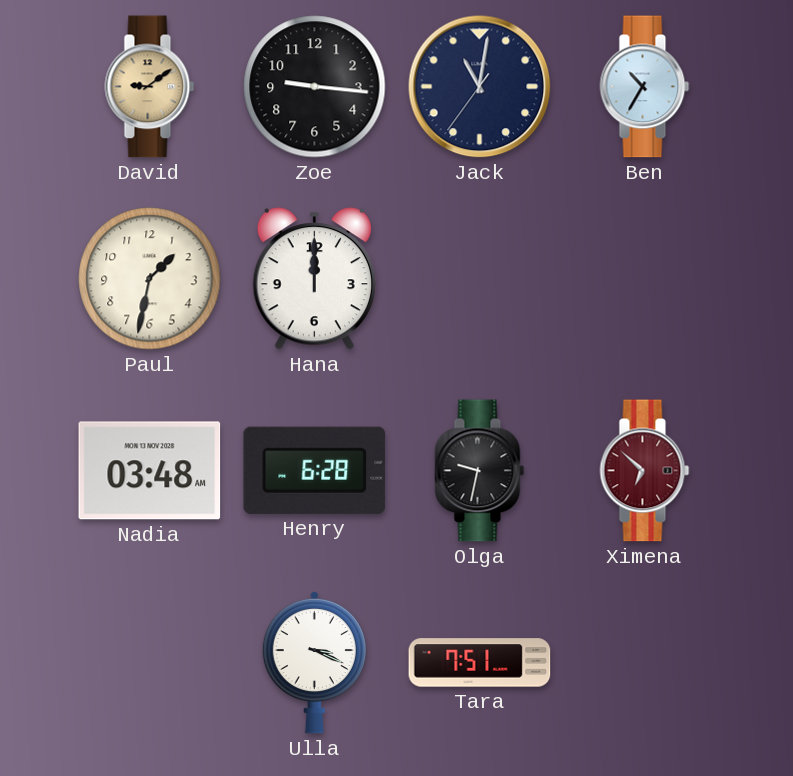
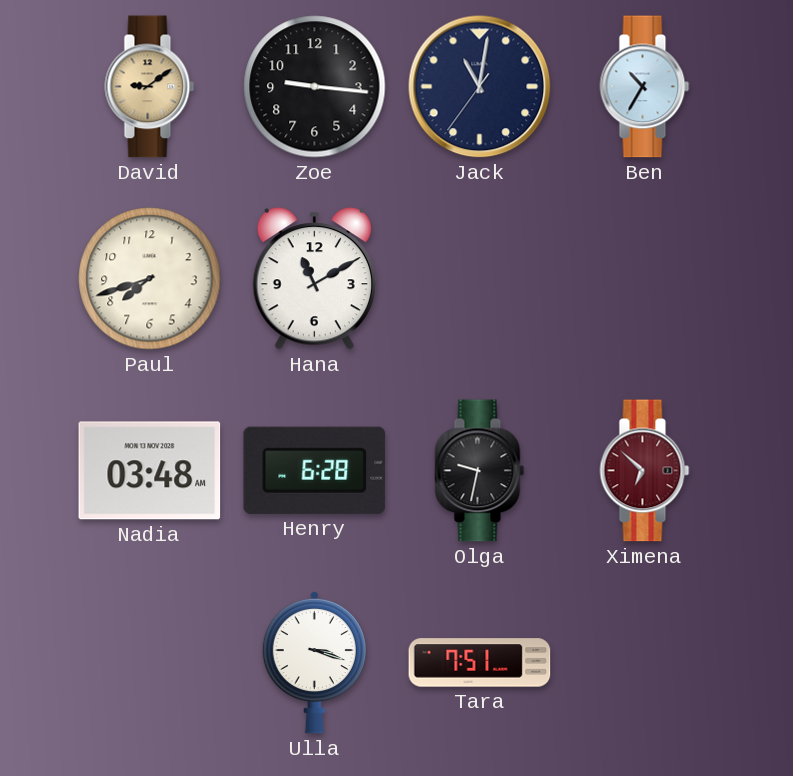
Paul: 1:32 -> 7:42
Hana: 12:00 -> 11:10
Ulla: 3:19 -> 3:18
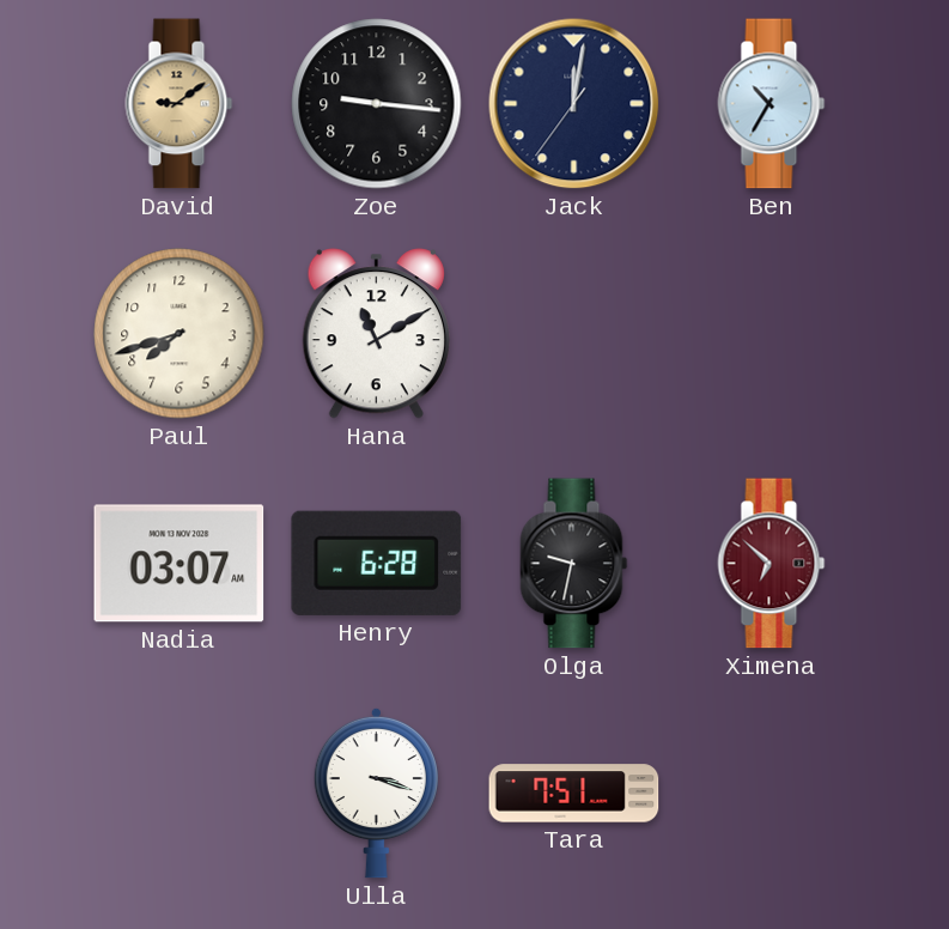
Jack: 11:01 -> 12:01
Nadia: 03:48 -> 03:07
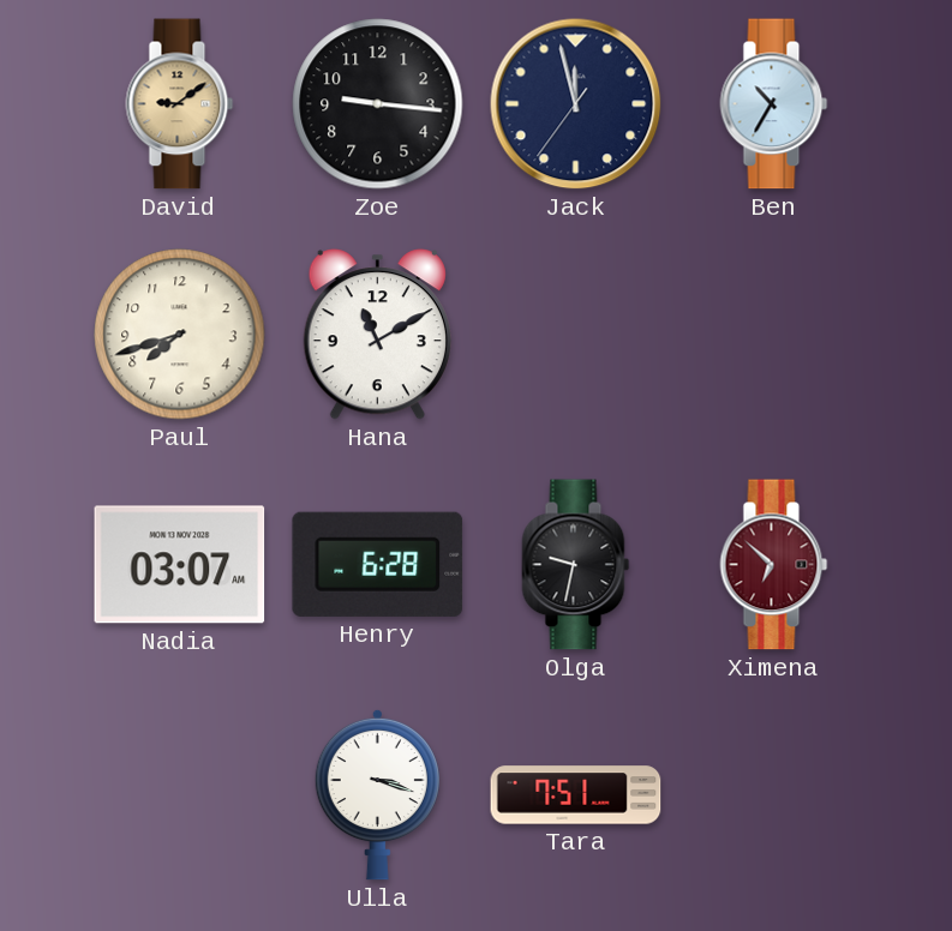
Jack: 12:01 -> 11:57
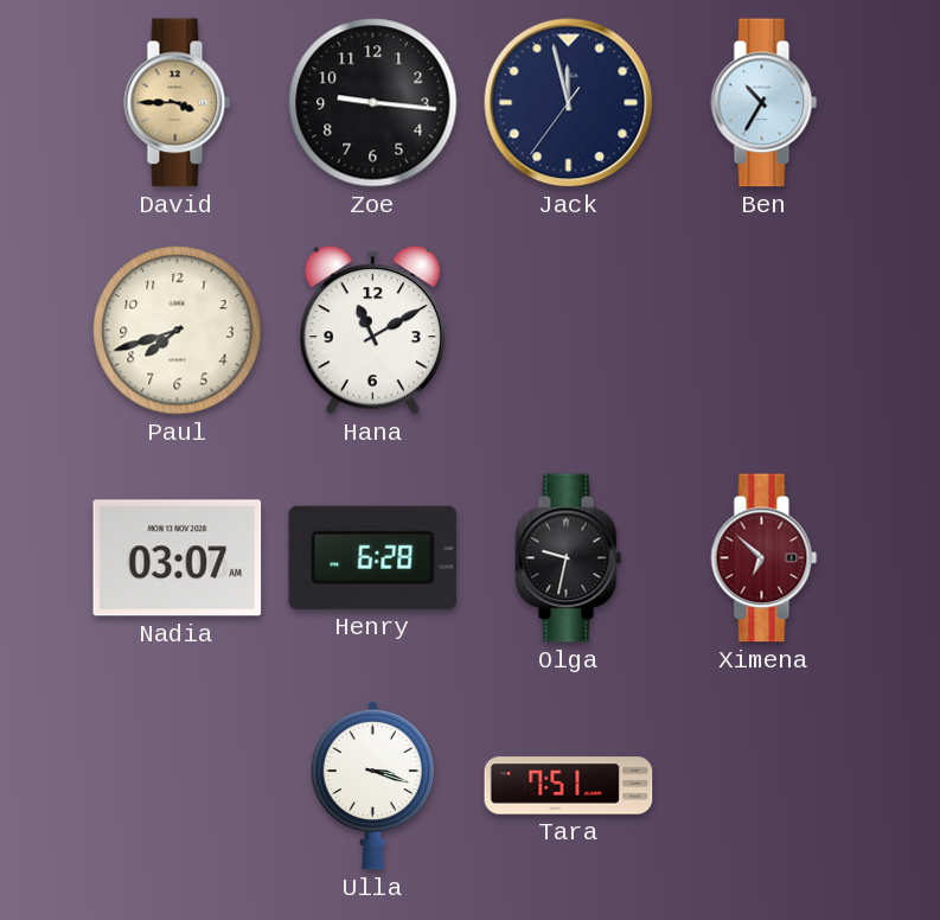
David: 9:09 -> 3:45
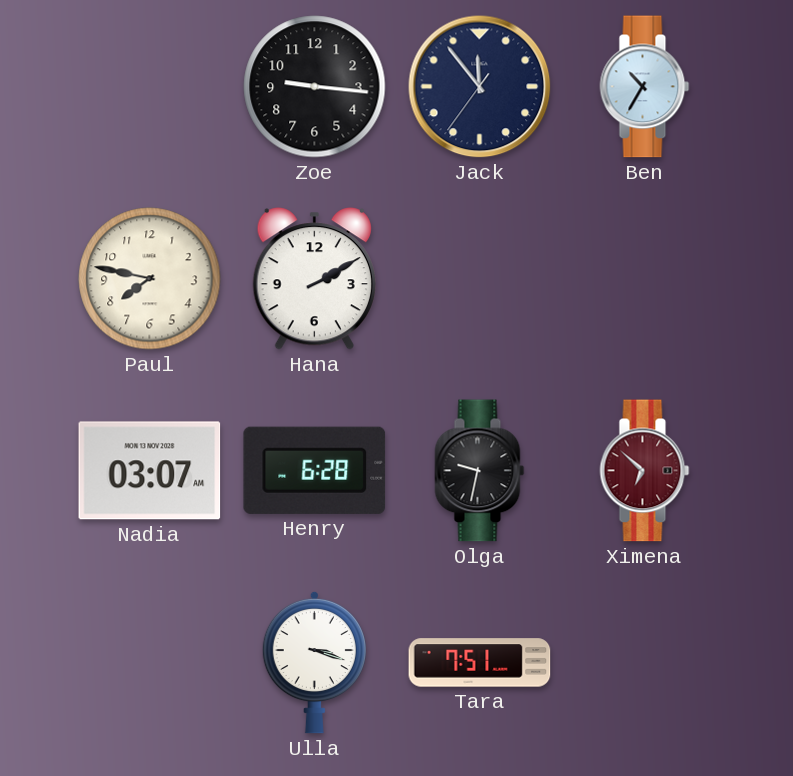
David: 3:45 -> none
Jack: 11:57 -> 11:53
Paul: 7:42 -> 7:47
Hana: 11:10 -> 2:10
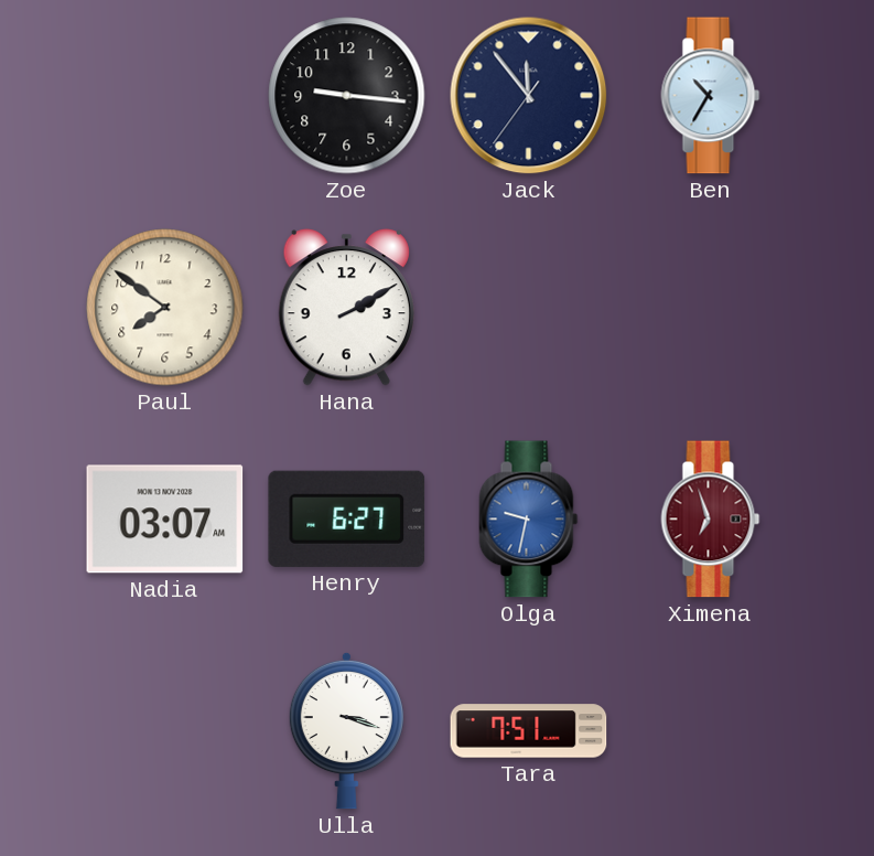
Paul: 7:47 -> 7:51
Henry: 6:28 -> 6:27
Olga dial: black -> blue
Ximena: 6:52 -> 6:57
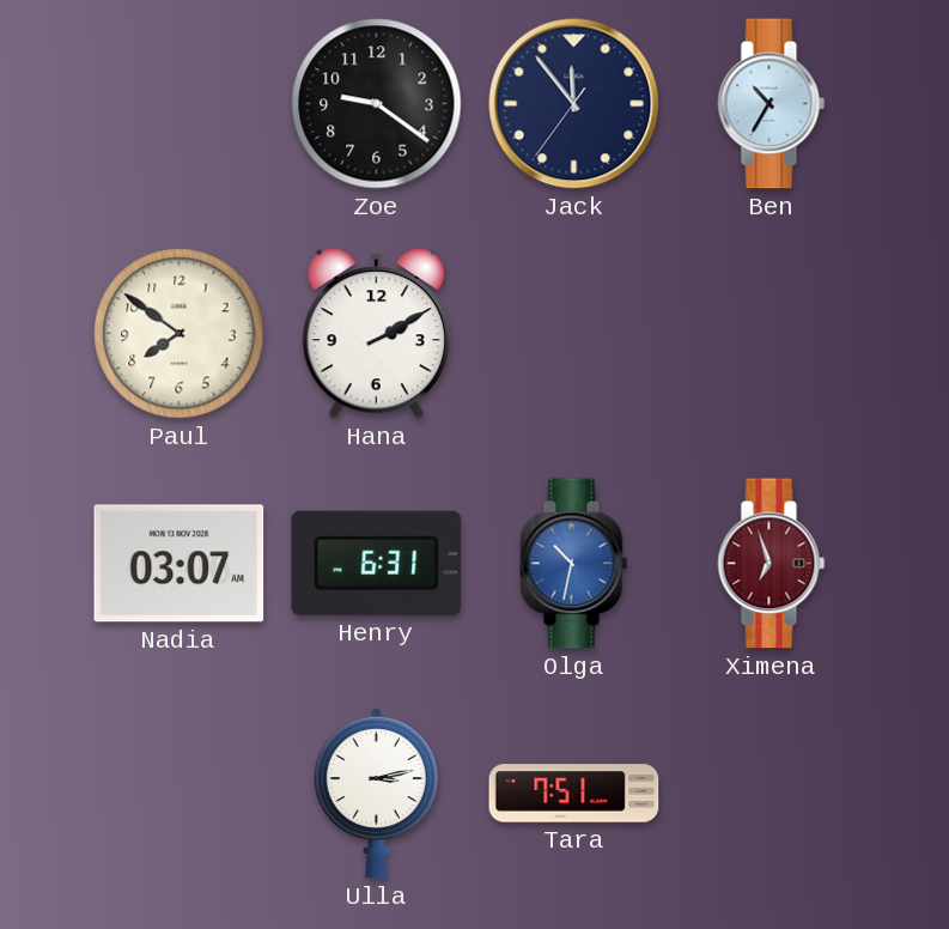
Zoe: 9:16 -> 9:21
Henry: 6:27 -> 6:31
Olga: 9:32 -> 10:32
Ulla: 3:18 -> 3:13
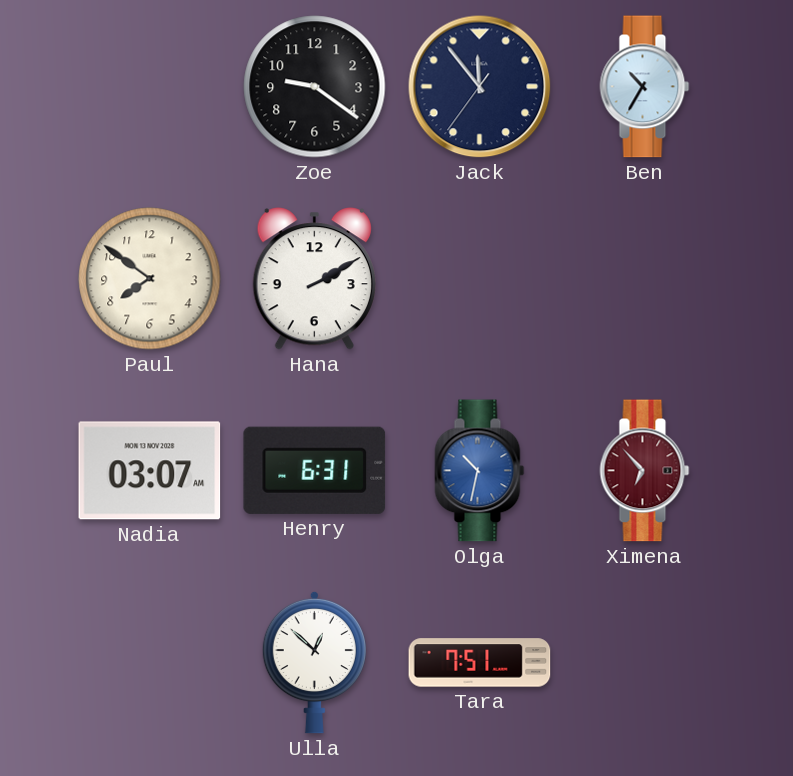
Ximena: 6:57 -> 6:53
Ulla: 3:13 -> 12:52
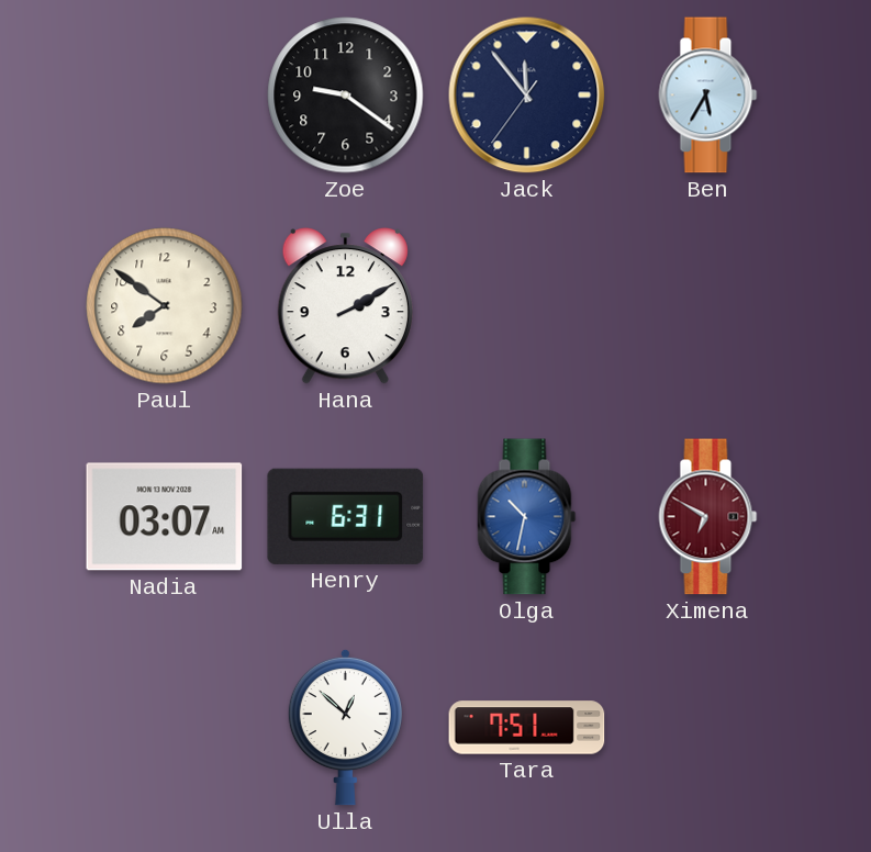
Ben: 10:35 -> 5:35
Ximena: 6:53 -> 6:50
